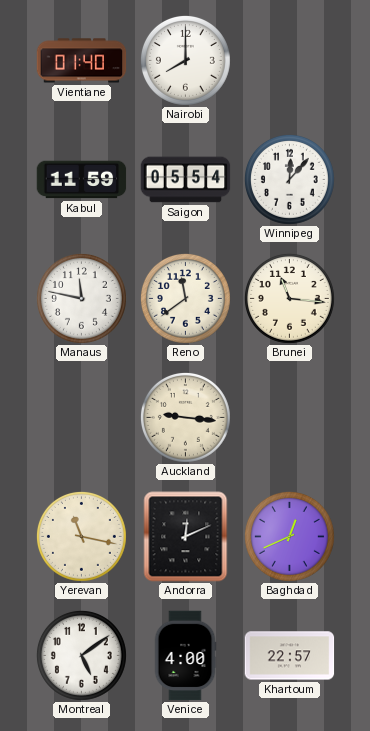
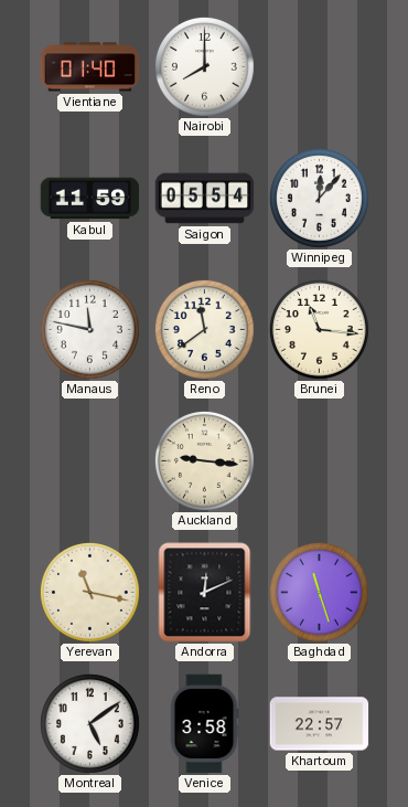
Baghdad: 12:41 -> 11:27
Venice: 4:00 -> 3:58
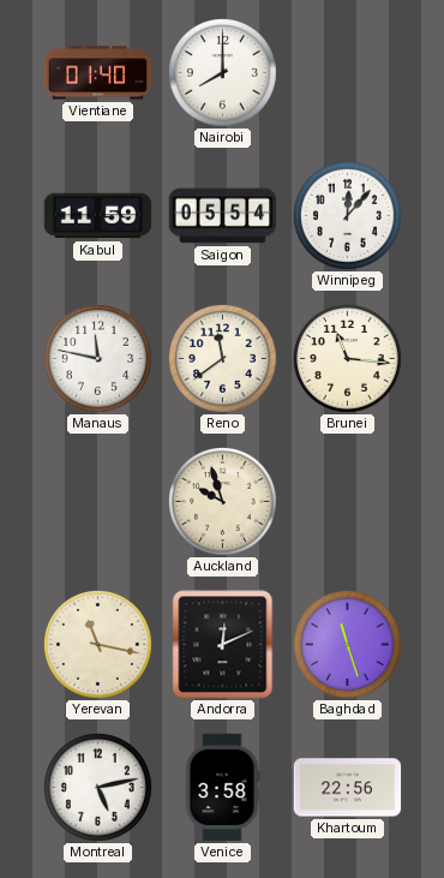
Auckland: 9:16 -> 9:57
Montreal: 5:09 -> 5:13
Khartoum: 22:57 -> 22:56
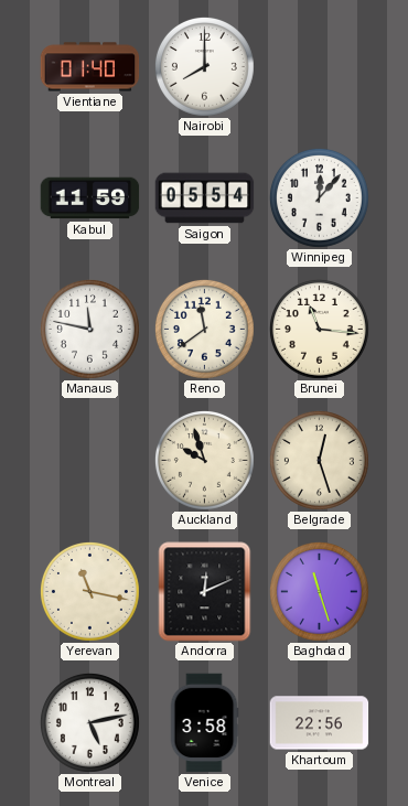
Belgrade: none -> 12:27
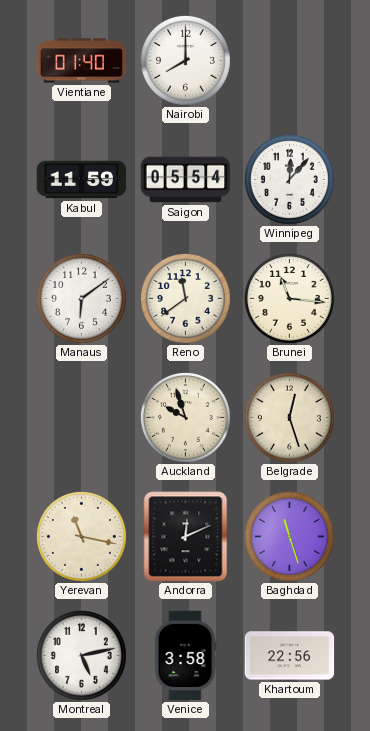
Manaus: 11:47 -> 6:09
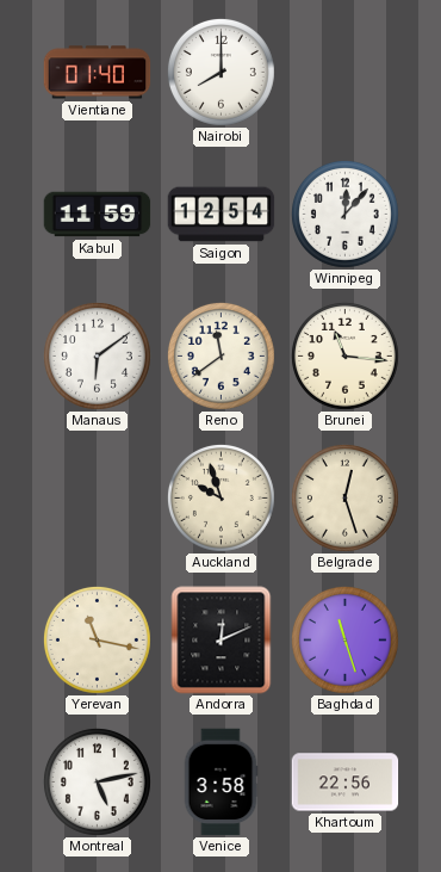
Saigon: 05:54 -> 12:54
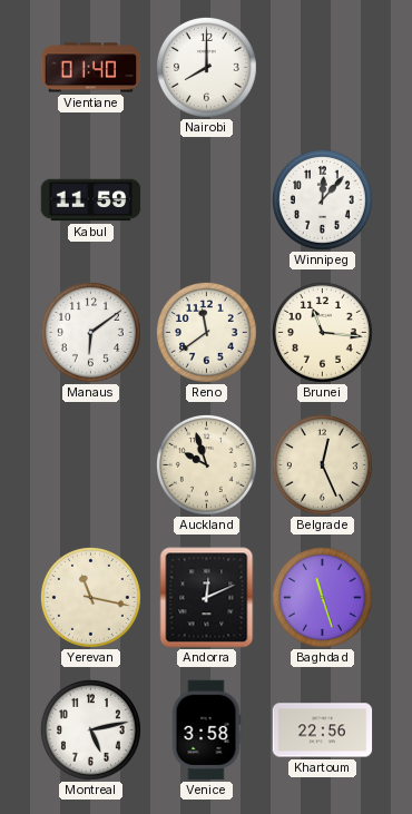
Saigon: 12:54 -> none
Belgrade: 12:27 -> 12:26
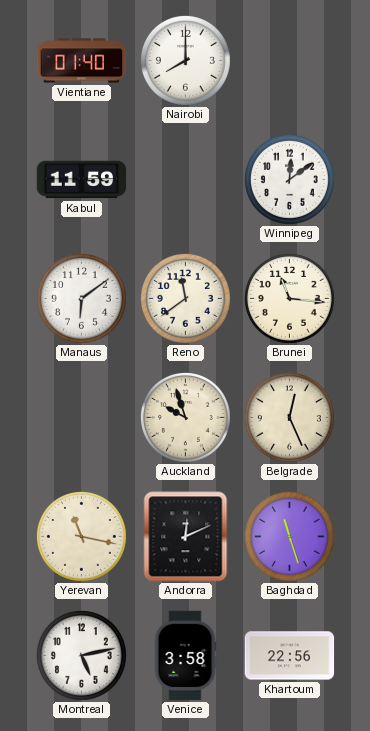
Winnipeg: 12:07 -> 12:09
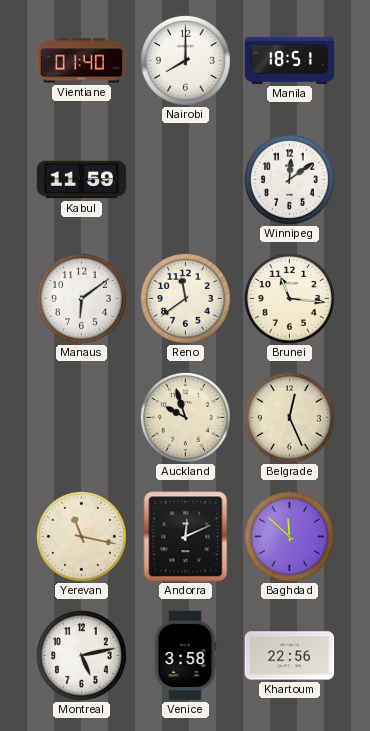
Manila: none -> 18:51
Baghdad: 11:27 -> 11:52
